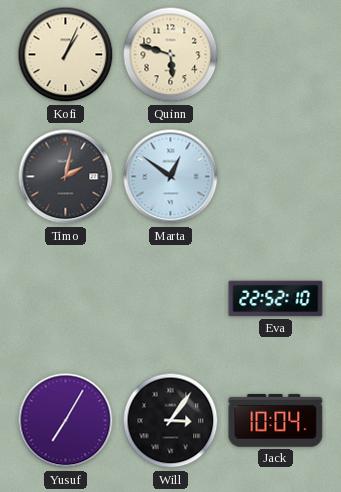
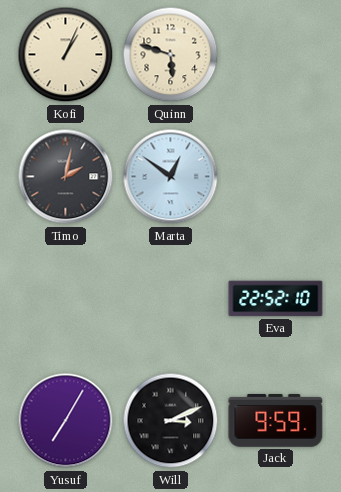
Will: 3:06 -> 3:11
Jack: 10:04 -> 9:59
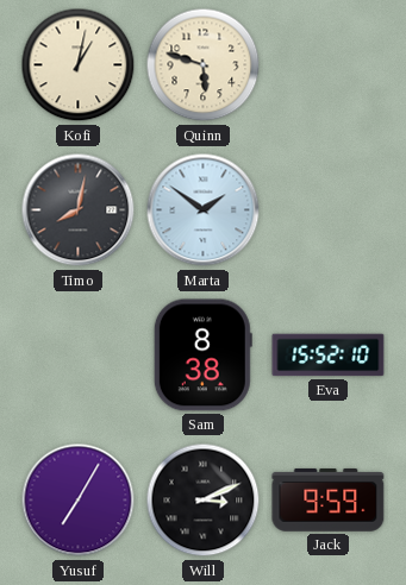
Kofi: 1:04 -> 1:02
Timo: 2:02 -> 8:02
Marta: 12:51 -> 1:51
Sam: none -> 8:38
Eva: 22:52 -> 15:52
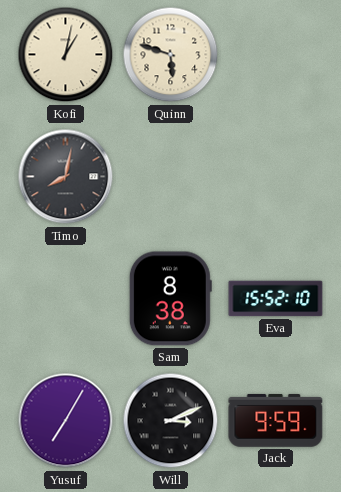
Marta: 1:51 -> none
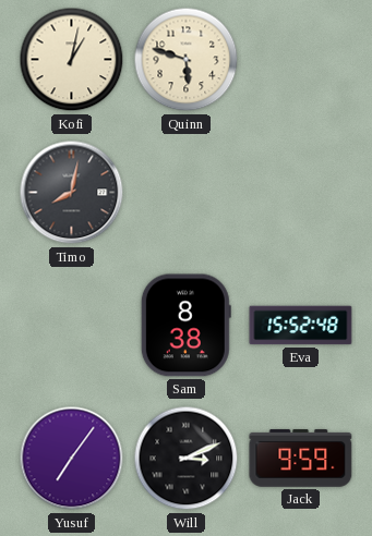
Eva: 15:52:10 -> 15:52:48
Yusuf: 7:05 -> 7:06
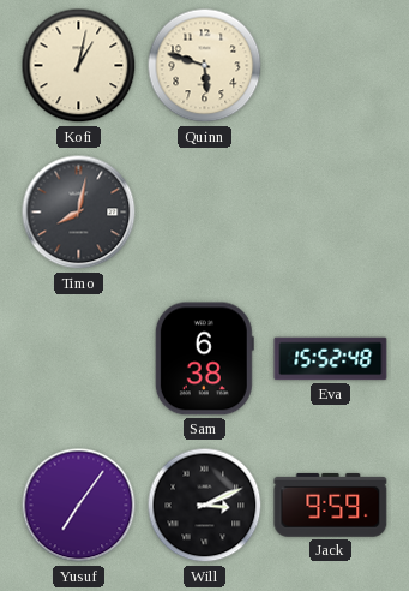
Sam: 8:38 -> 6:38
